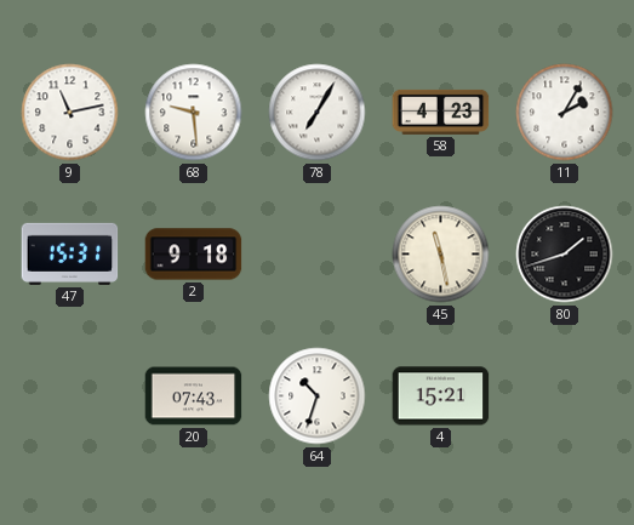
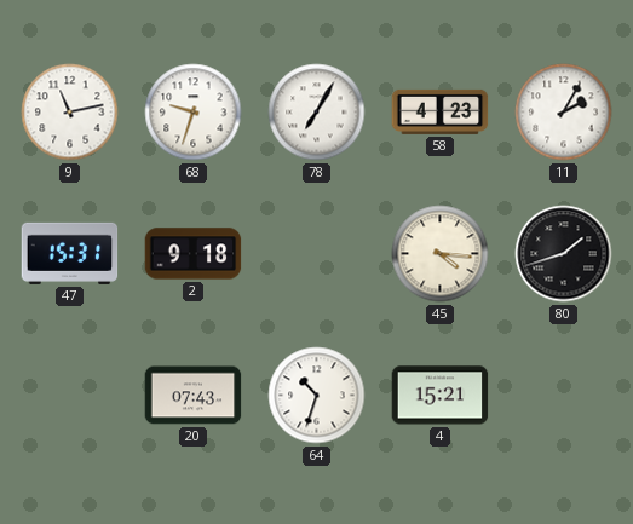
68: 9:29 -> 9:33
45: 11:28 -> 4:16
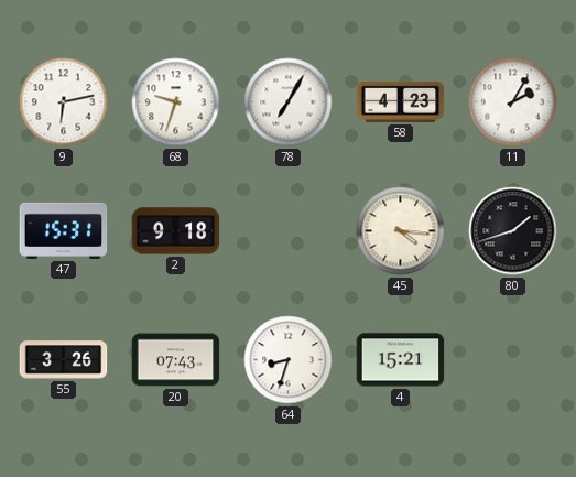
9: 11:13 -> 6:13
55: none -> 3:26
64: 10:33 -> 8:33
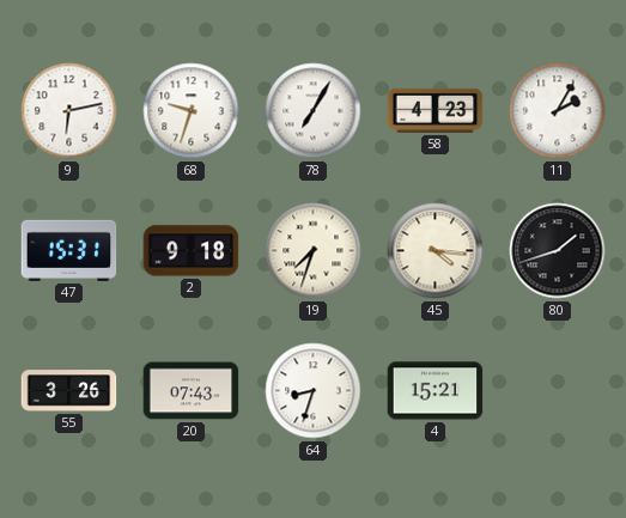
19: none -> 7:33
